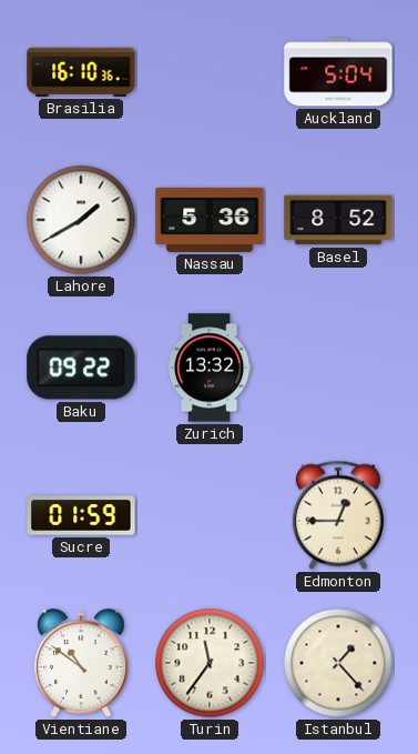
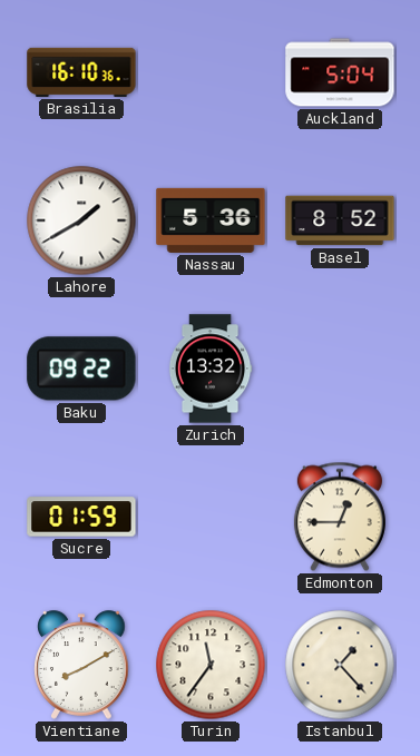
Vientiane: 10:51 -> 8:10
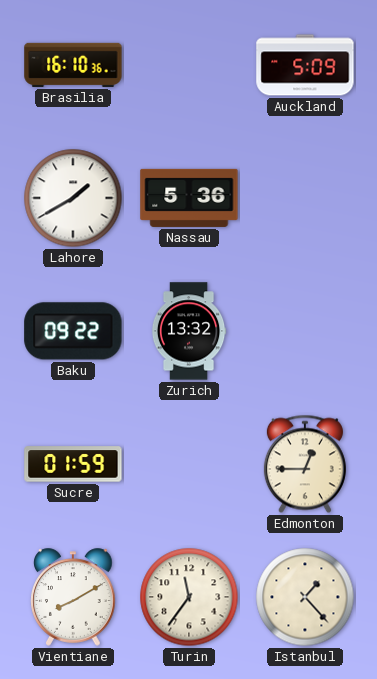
Auckland: 5:04 -> 5:09
Basel: 8:52 -> none
